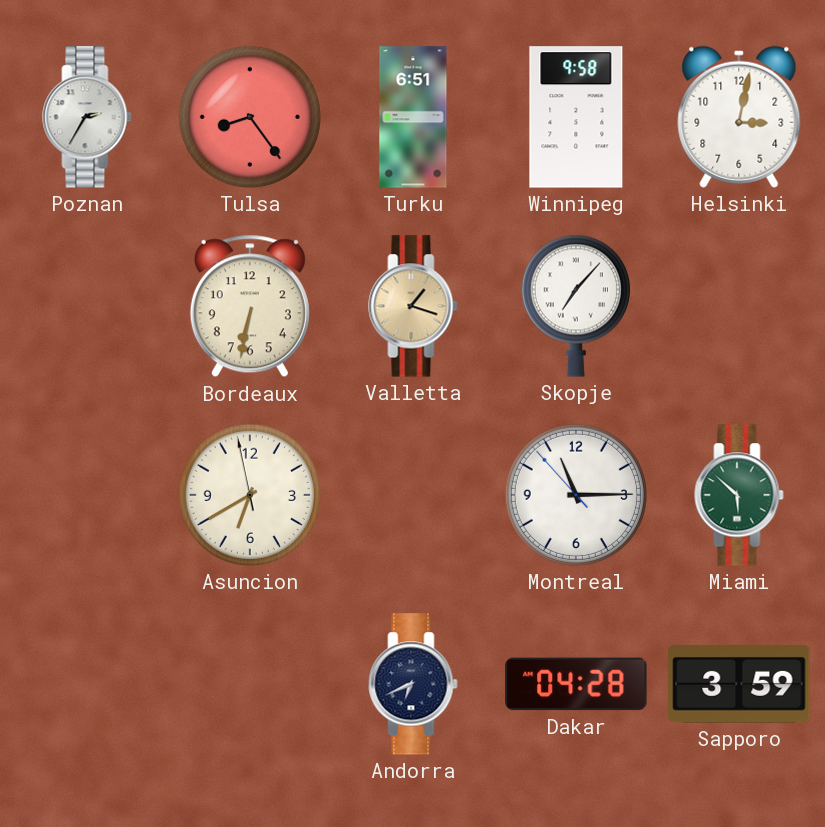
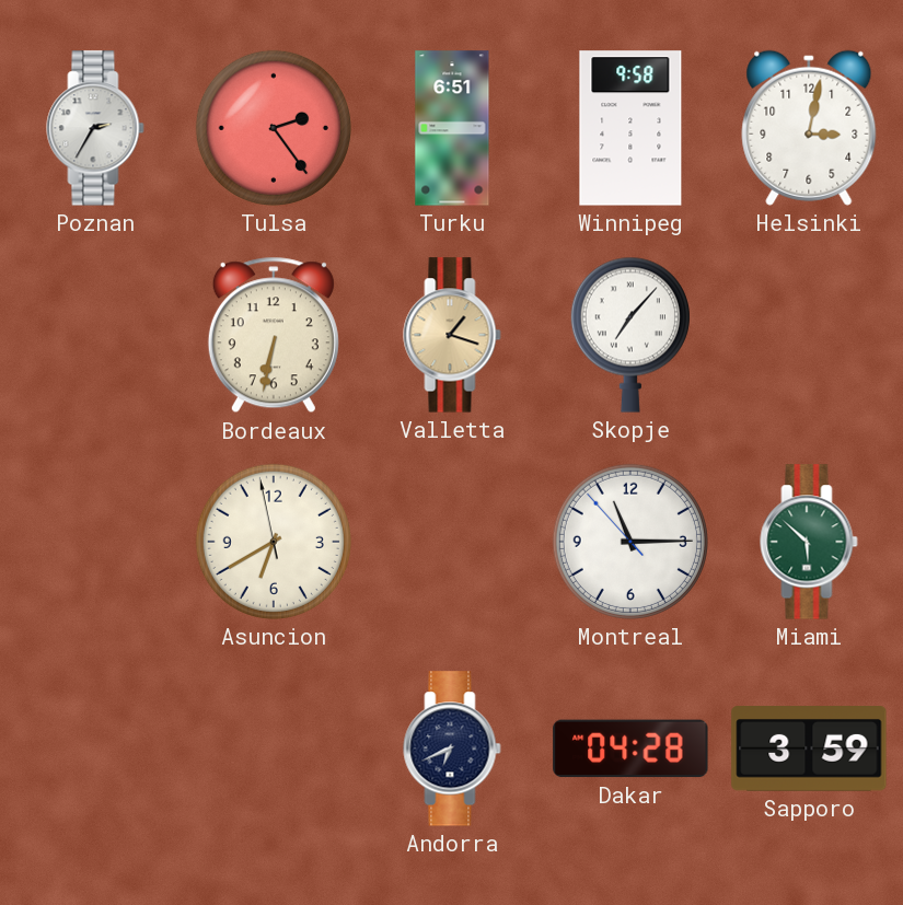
Tulsa: 8:24 -> 2:24
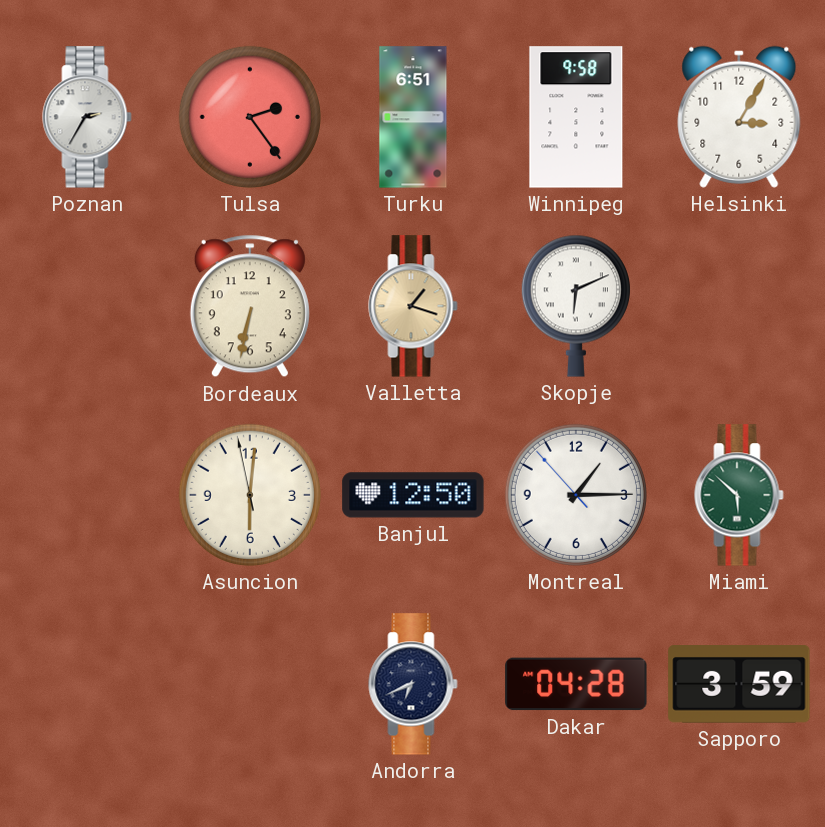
Helsinki: 3:02 -> 3:05
Skopje: 7:07 -> 6:11
Asuncion: 6:39 -> 6:00
Banjul: none -> 12:50
Montreal: 11:14 -> 1:14
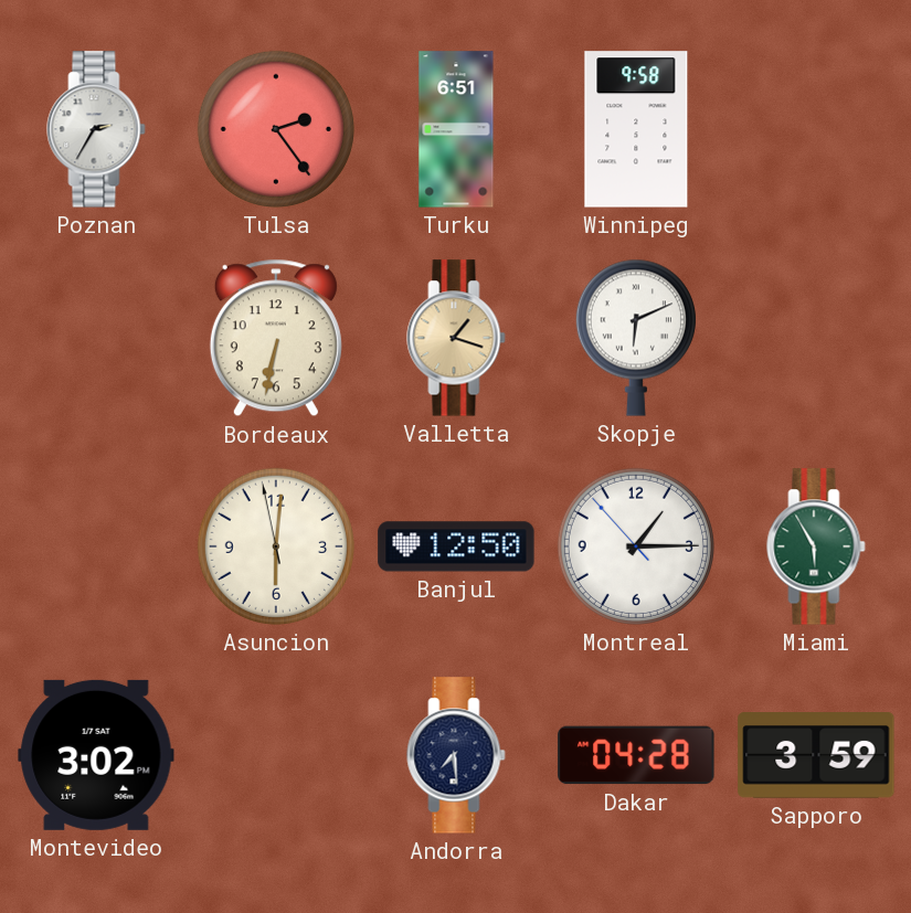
Helsinki: 3:05 -> none
Miami: 5:52 -> 5:55
Montevideo: none -> 3:02
Andorra: 6:41 -> 7:29
